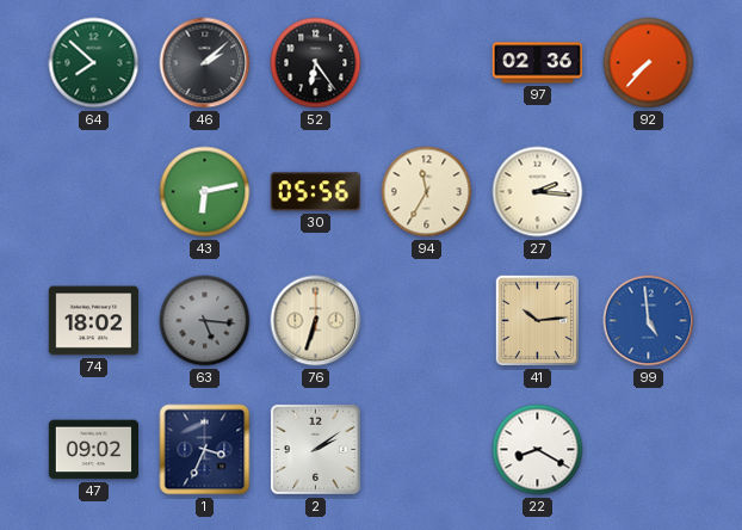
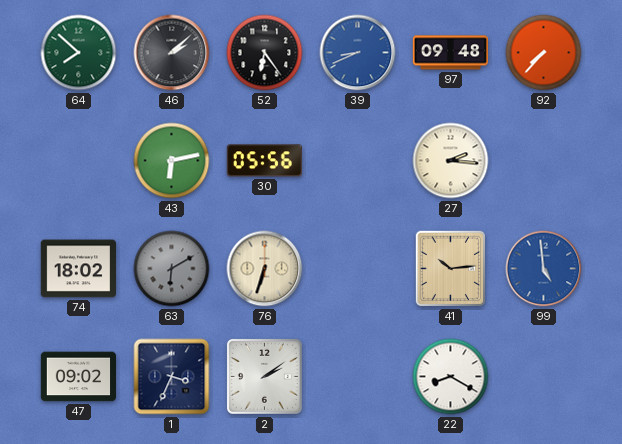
39: none -> 8:41
97: 02:36 -> 09:48
94: 11:35 -> none
63: 5:16 -> 6:10
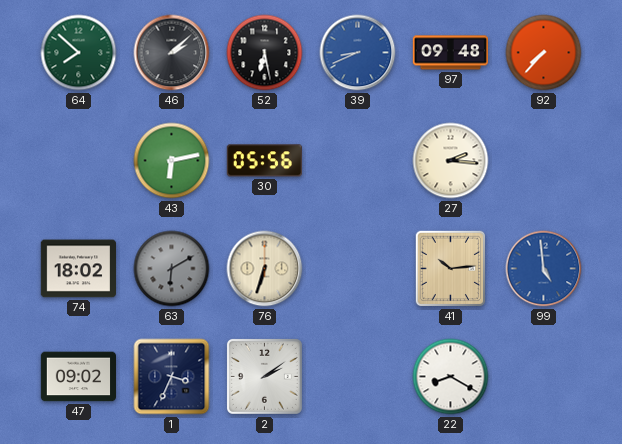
52: 6:24 -> 6:28
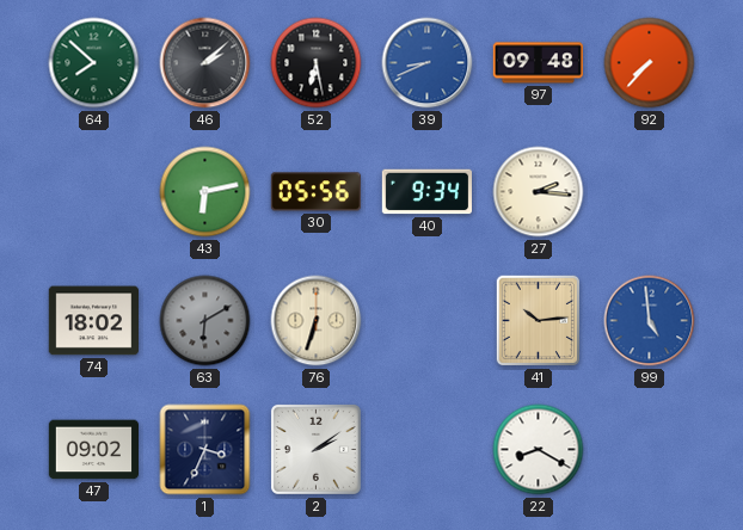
40: none -> 9:34
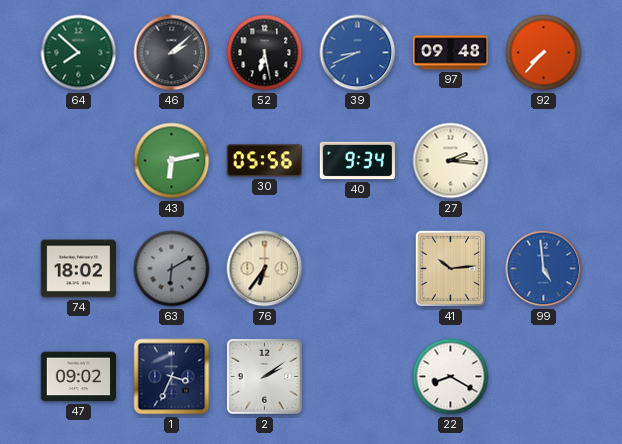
76: 6:33 -> 6:36
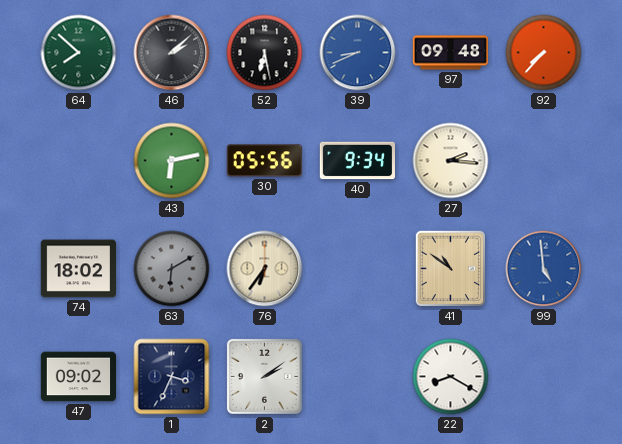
41: 10:14 -> 10:51
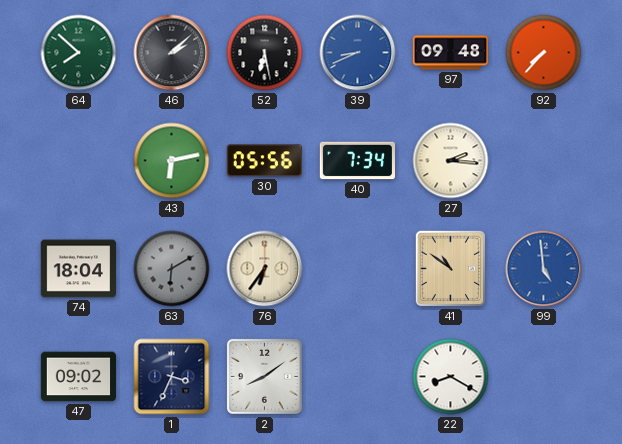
40: 9:34 -> 7:34
74: 18:02 -> 18:04
2: 2:09 -> 8:09
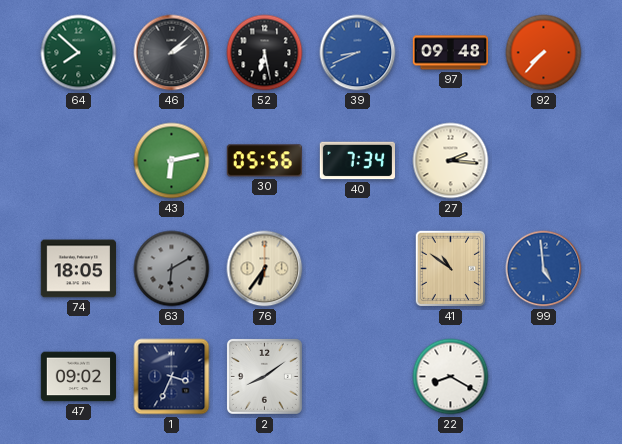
74: 18:04 -> 18:05
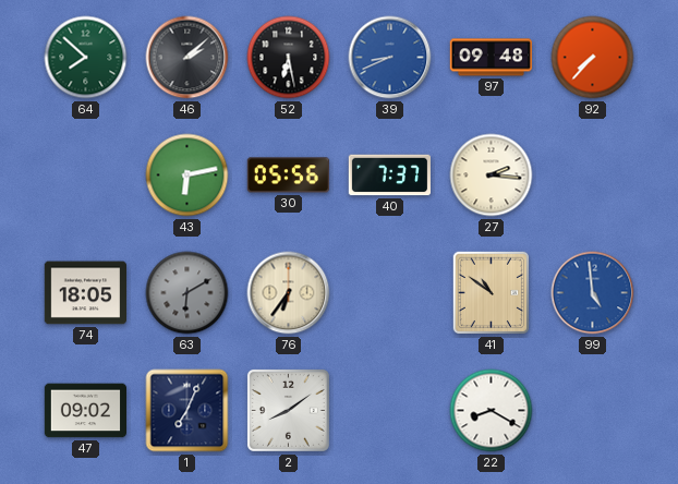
40: 7:34 -> 7:37
1: 3:34 -> 7:04
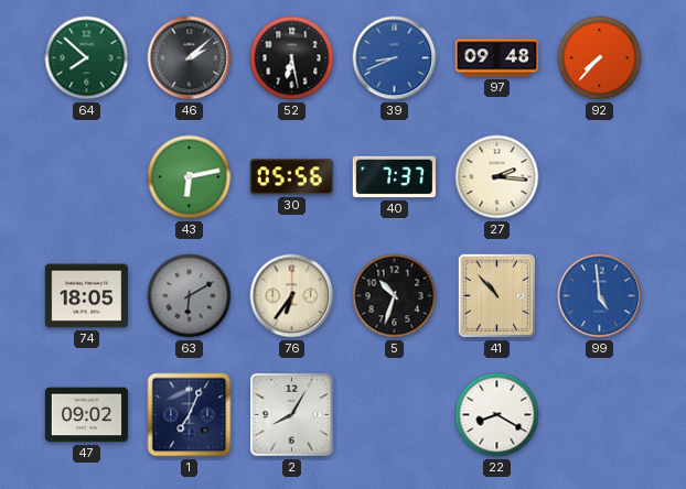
5: none -> 10:33
41: 10:51 -> 10:53
2: 8:09 -> 8:05
